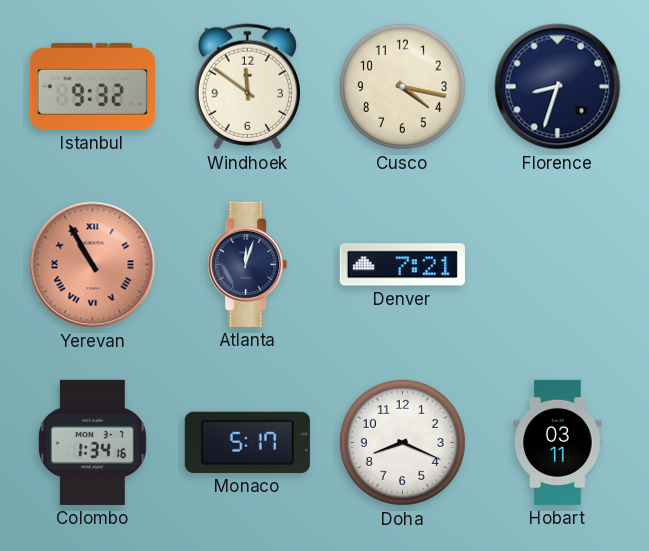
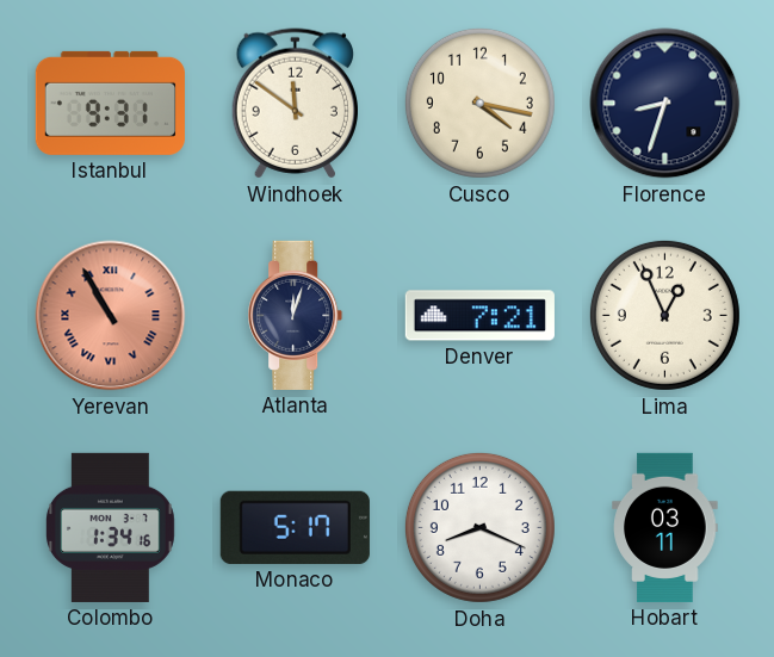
Istanbul: 9:32 -> 9:31
Lima: none -> 12:56
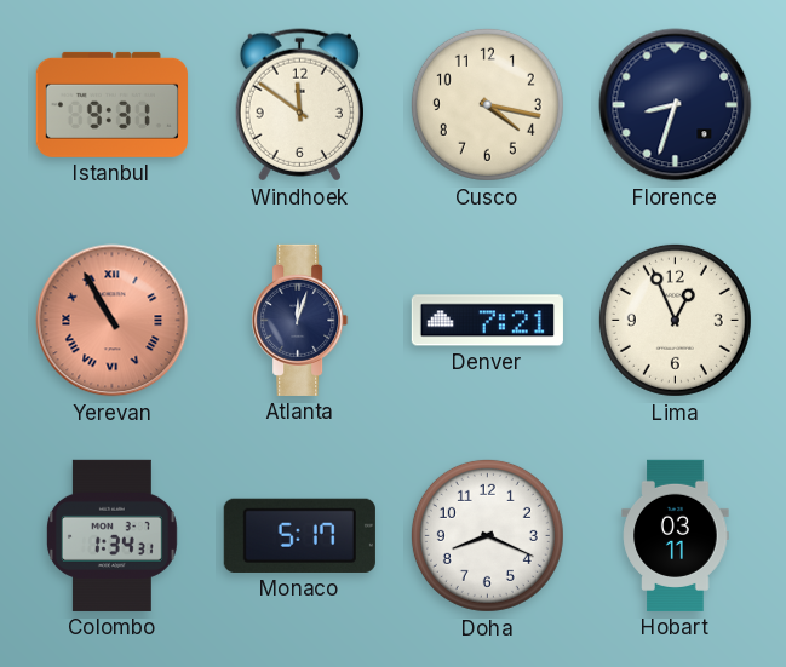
Colombo: 1:34:16 -> 1:34:31
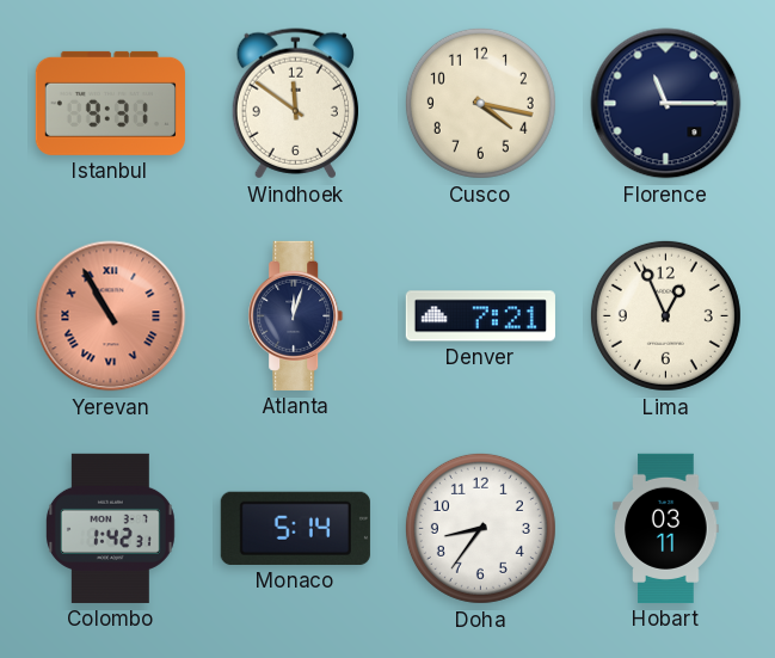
Florence: 8:33 -> 11:15
Colombo: 1:34 -> 1:42
Monaco: 5:17 -> 5:14
Doha: 8:19 -> 8:36
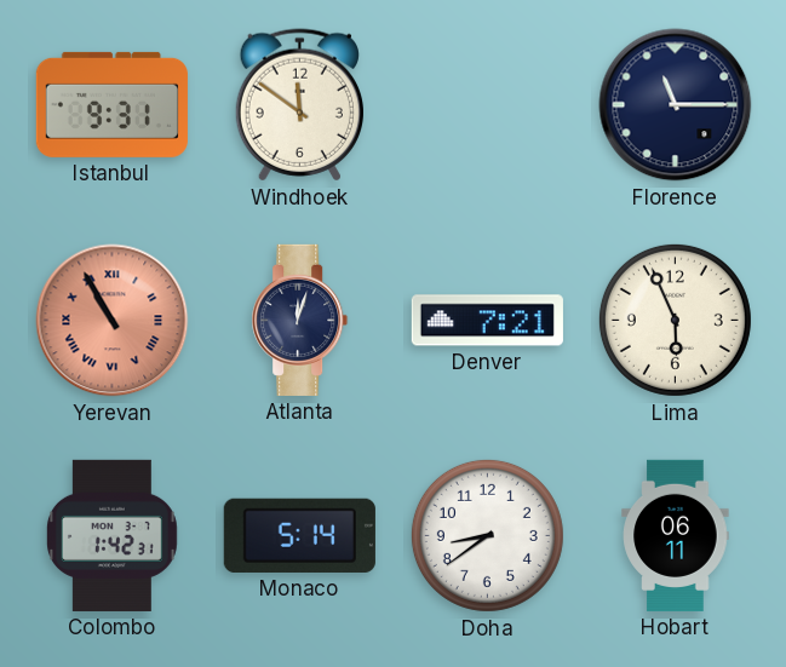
Cusco: 4:17 -> none
Lima: 12:56 -> 5:56
Doha: 8:36 -> 8:39
Hobart: 03:11 -> 06:11
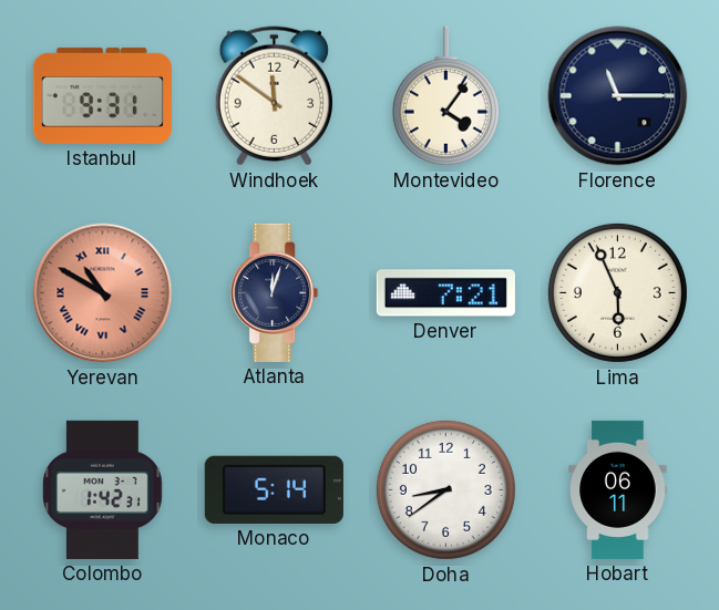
Montevideo: none -> 4:06
Yerevan: 10:55 -> 10:50
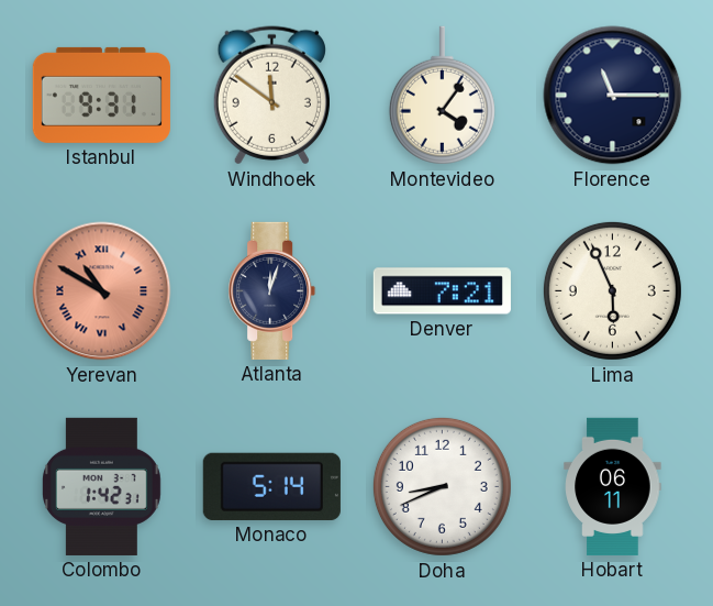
Doha: 8:39 -> 8:41
